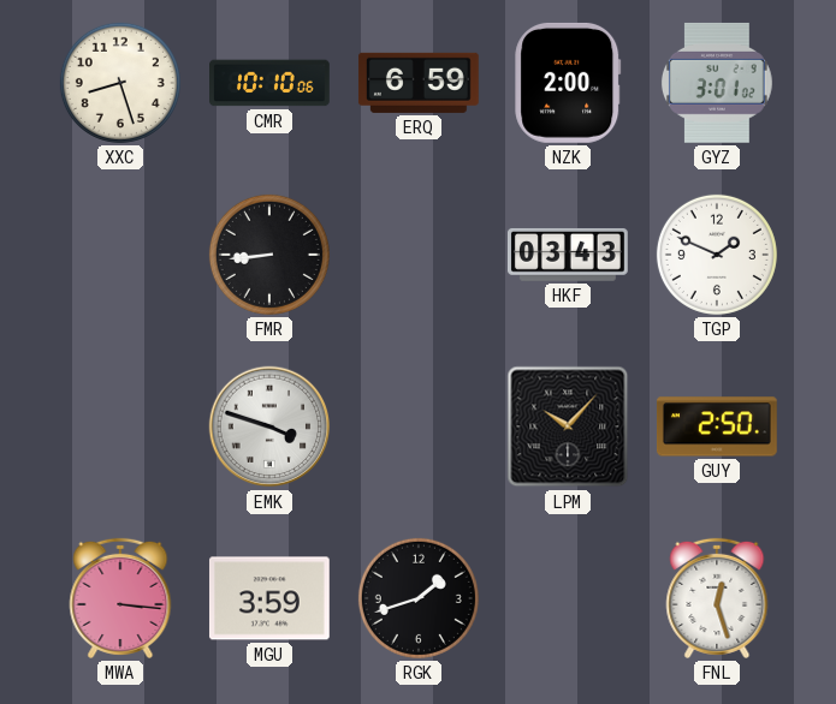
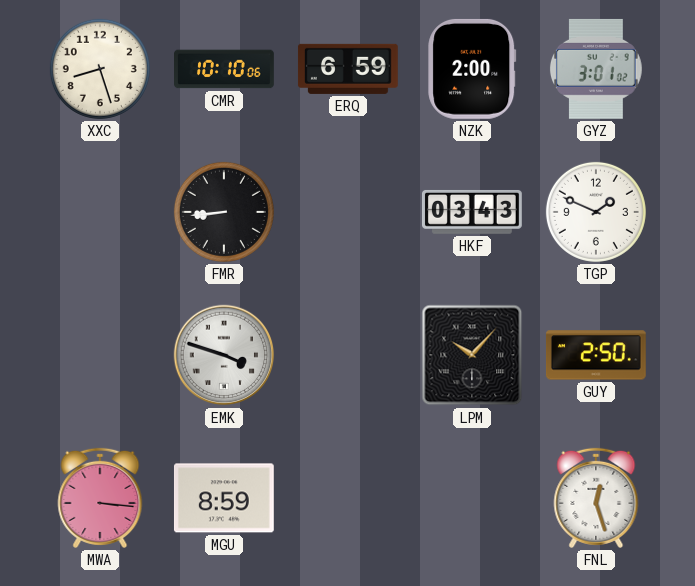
MGU: 3:59 -> 8:59
RGK: 1:42 -> none
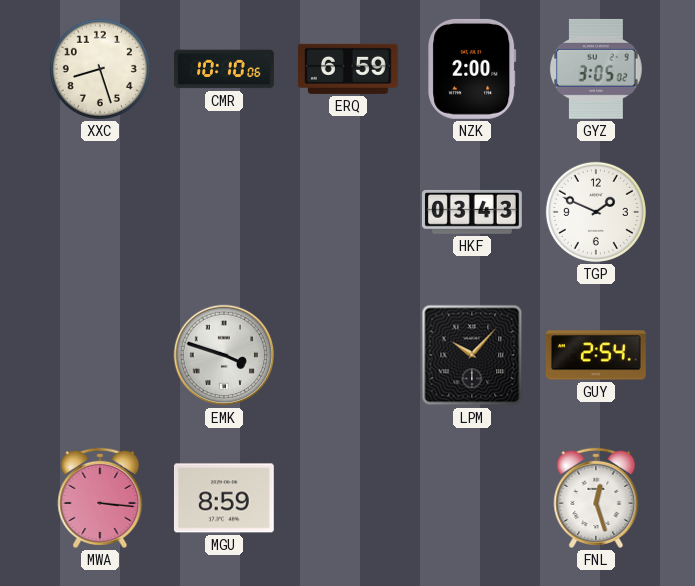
GYZ: 3:01 -> 3:05
FMR: 8:44 -> none
GUY: 2:50 -> 2:54
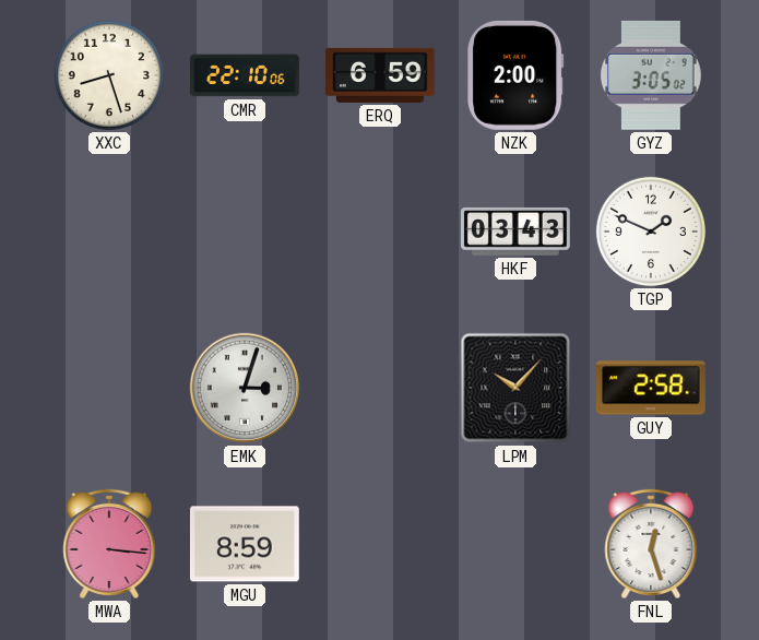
CMR: 10:10 -> 22:10
EMK: 3:48 -> 3:03
GUY: 2:54 -> 2:58
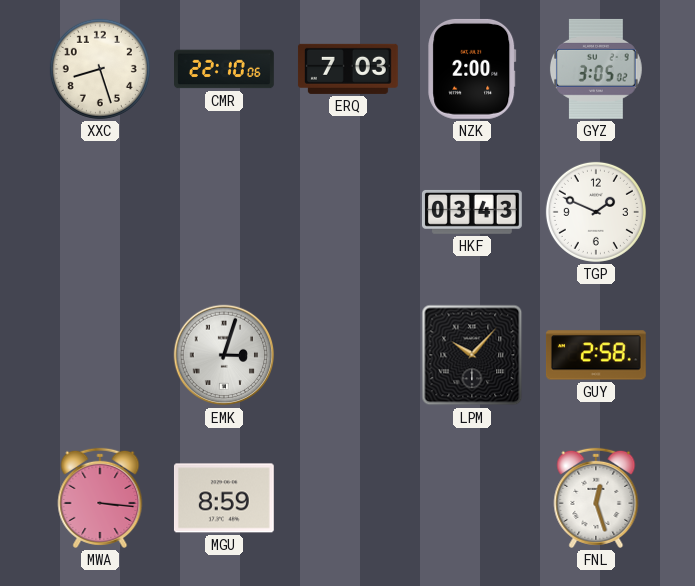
ERQ: 6:59 -> 7:03
